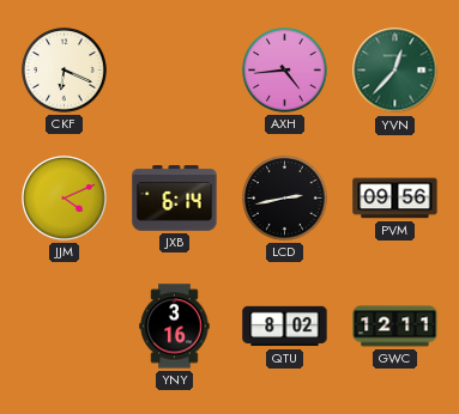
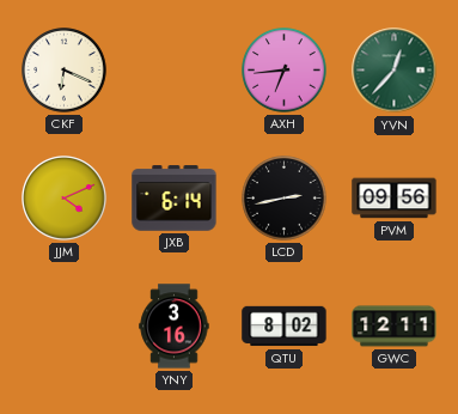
AXH: 4:44 -> 6:44
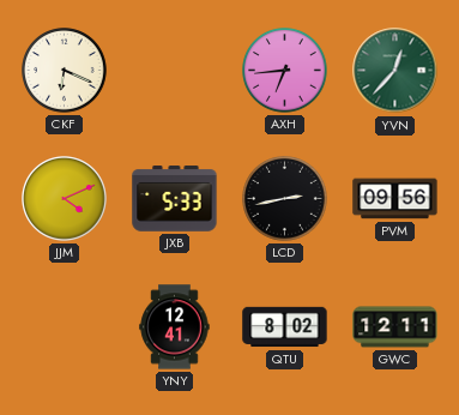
JXB: 6:14 -> 5:33
YNY: 3:16 -> 12:41
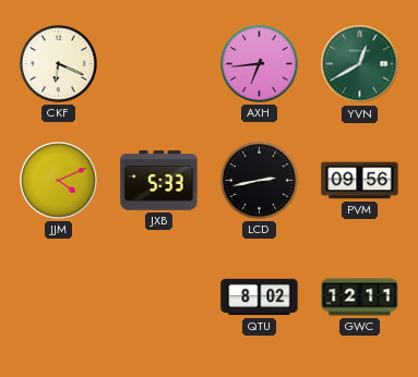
YVN: 12:37 -> 12:40
YNY: 12:41 -> none
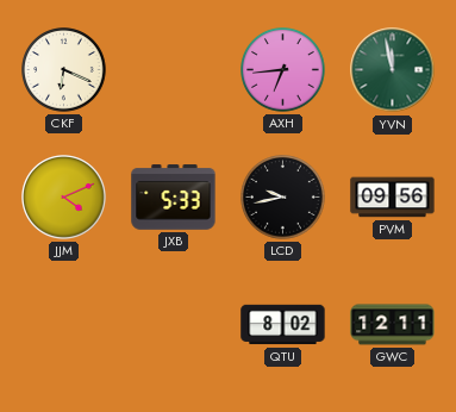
YVN: 12:40 -> 11:58
LCD: 2:43 -> 9:43
